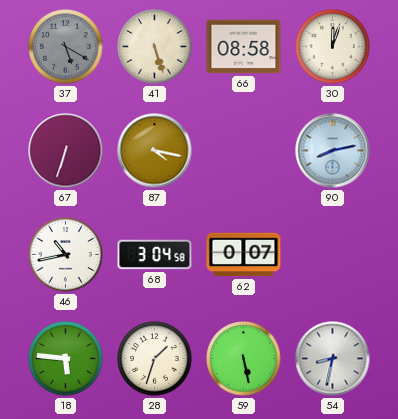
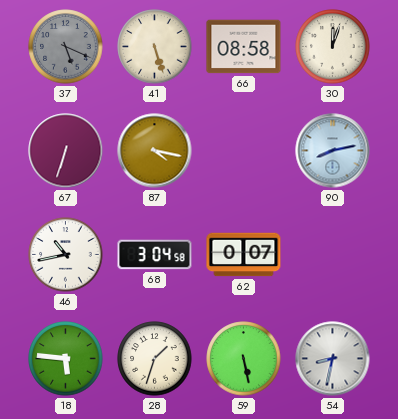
37: 5:20 -> 5:19
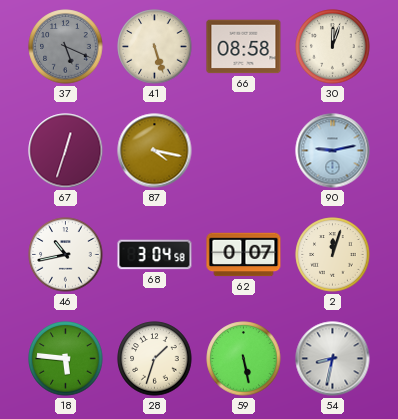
67: 6:33 -> 12:33
90: 8:13 -> 9:13
2: none -> 12:03
